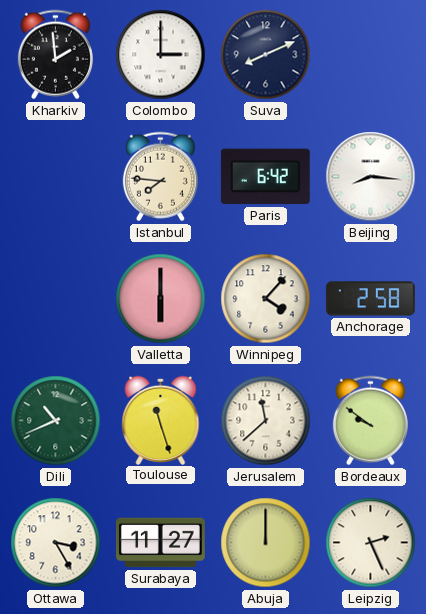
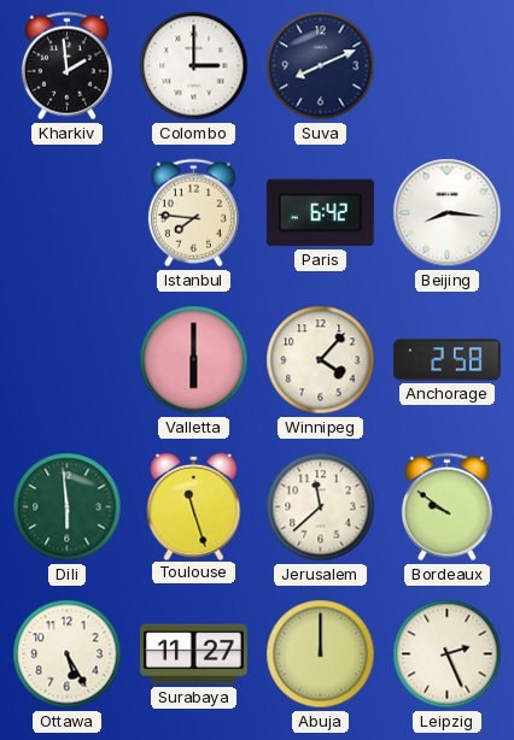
Dili: 10:41 -> 5:59
Ottawa: 3:25 -> 5:25
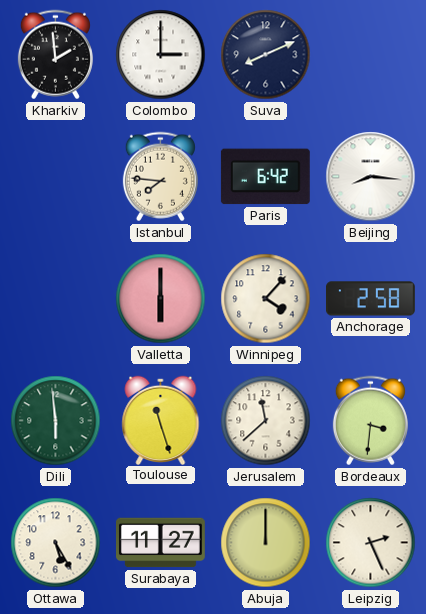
Bordeaux: 9:51 -> 3:31
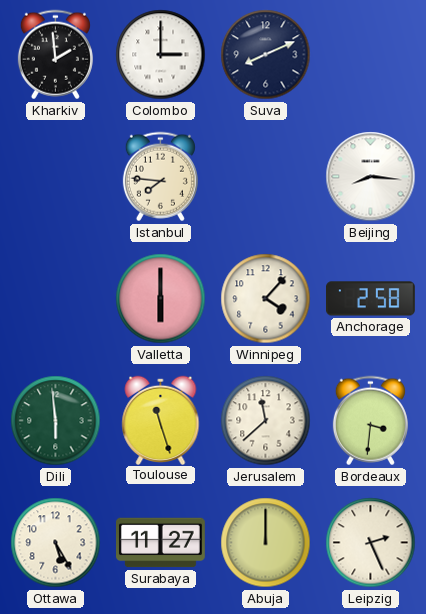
Paris: 6:42 -> none
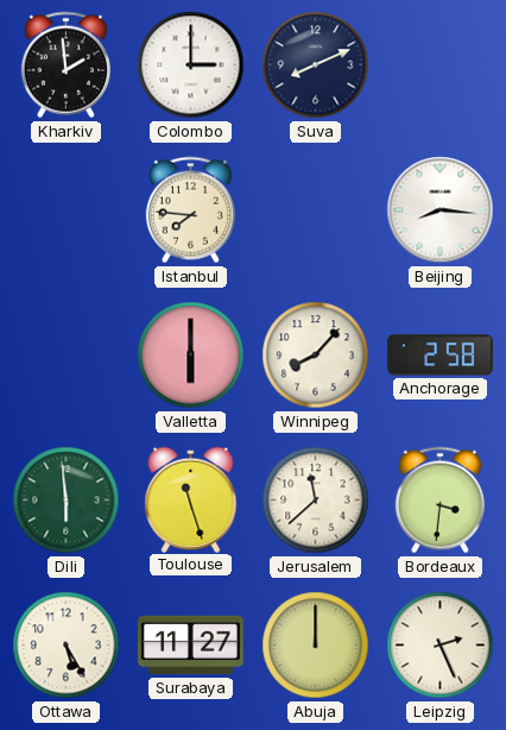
Winnipeg: 4:07 -> 8:07
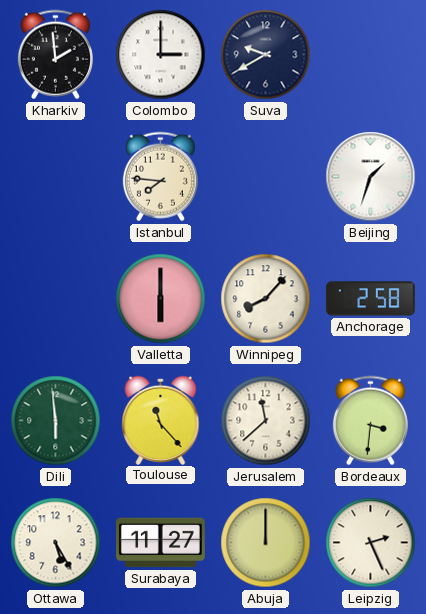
Suva: 8:11 -> 9:40
Beijing: 8:16 -> 1:33
Toulouse: 11:27 -> 11:23
